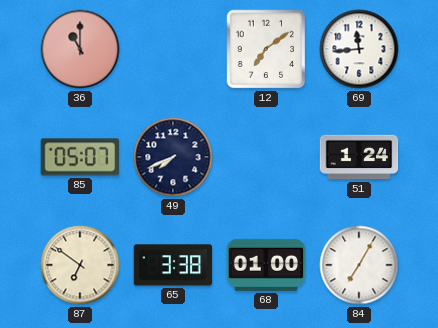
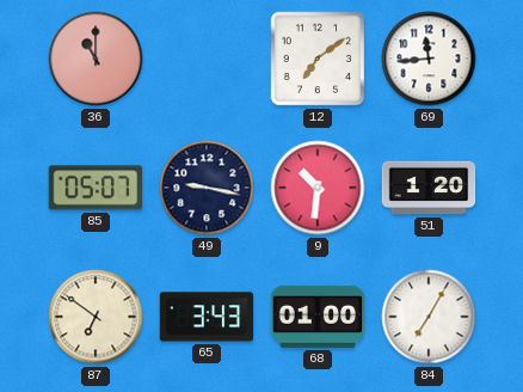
49: 7:41 -> 9:17
9: none -> 10:31
51: 1:24 -> 1:20
65: 3:38 -> 3:43
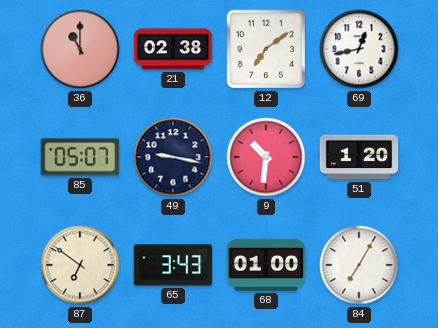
21: none -> 02:38
69: 11:44 -> 12:43
